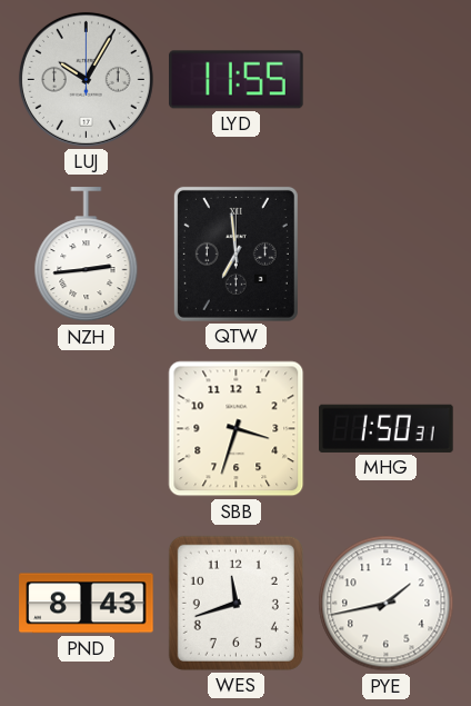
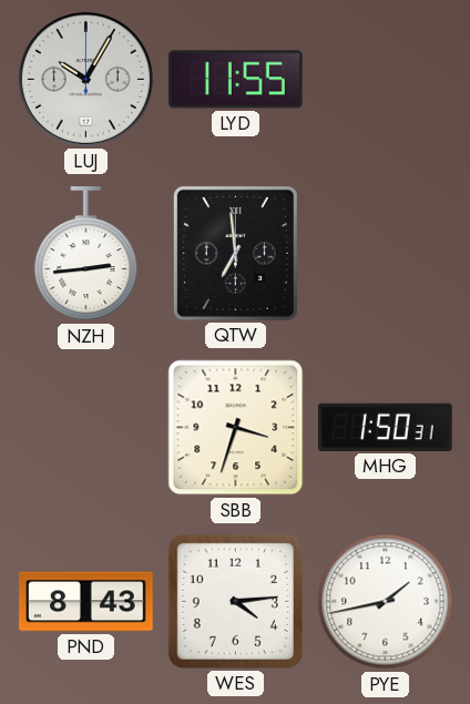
WES: 11:42 -> 4:14
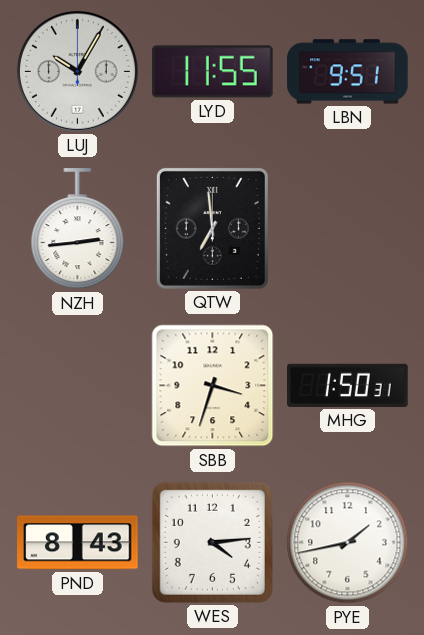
LBN: none -> 9:51
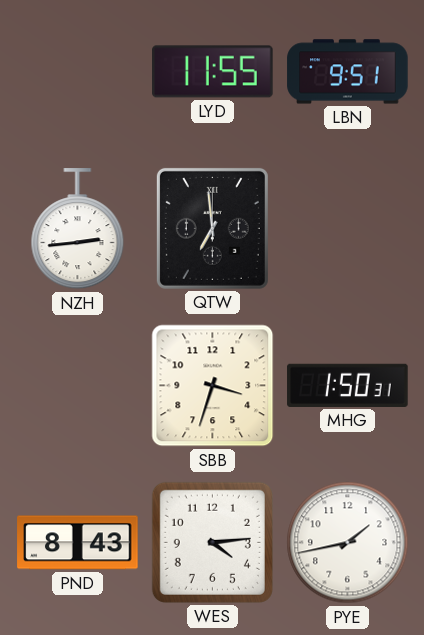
LUJ: 10:05 -> none
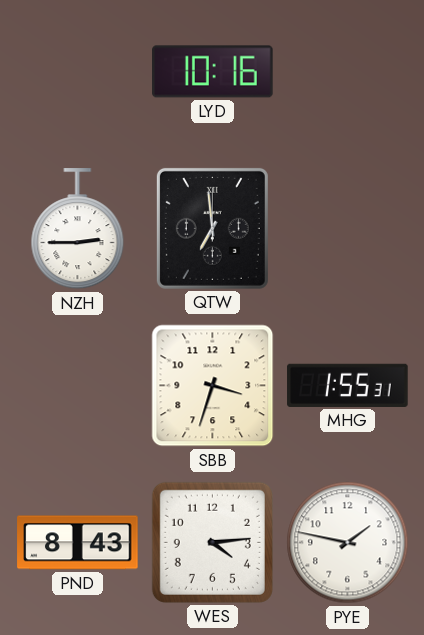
LYD: 11:55 -> 10:16
LBN: 9:51 -> none
NZH: 2:44 -> 2:45
MHG: 1:50 -> 1:55
PYE: 1:43 -> 1:47
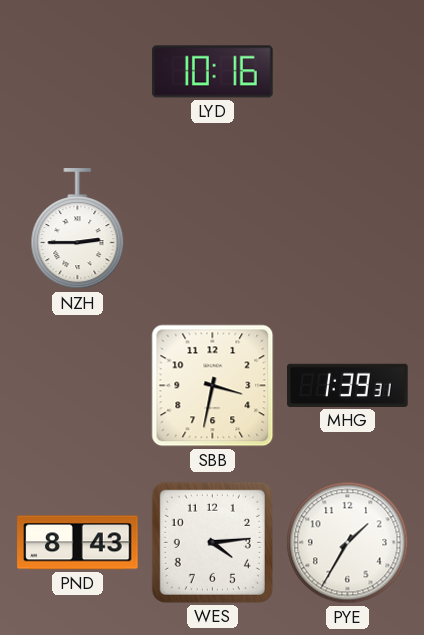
QTW: 6:59 -> none
SBB: 3:33 -> 3:32
MHG: 1:55 -> 1:39
PYE: 1:47 -> 1:35
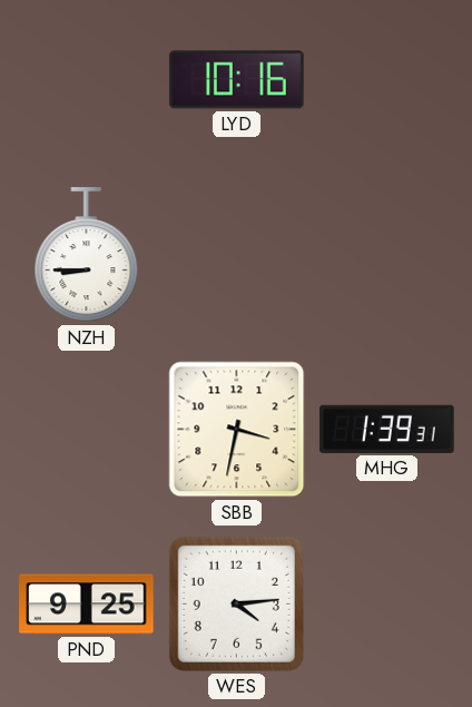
NZH: 2:45 -> 8:45
PND: 8:43 -> 9:25
PYE: 1:35 -> none
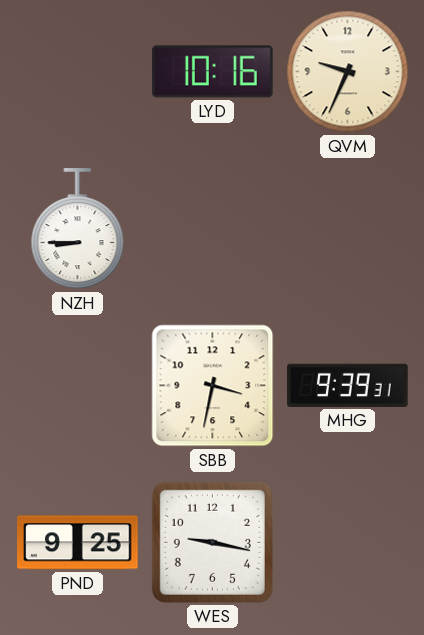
QVM: none -> 9:34
MHG: 1:39 -> 9:39
WES: 4:14 -> 9:17
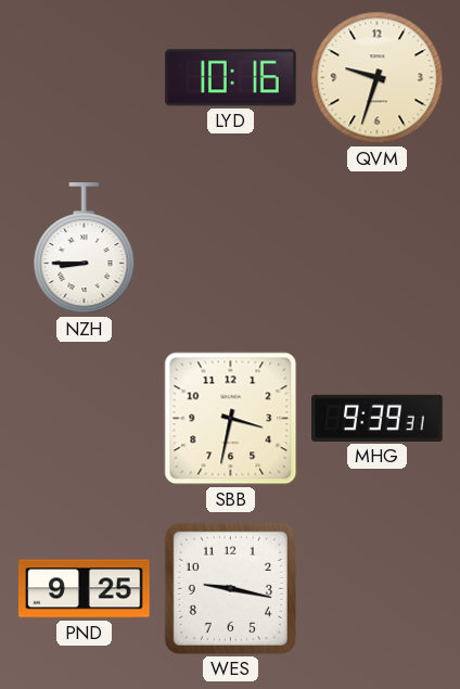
QVM: 9:34 -> 9:33
